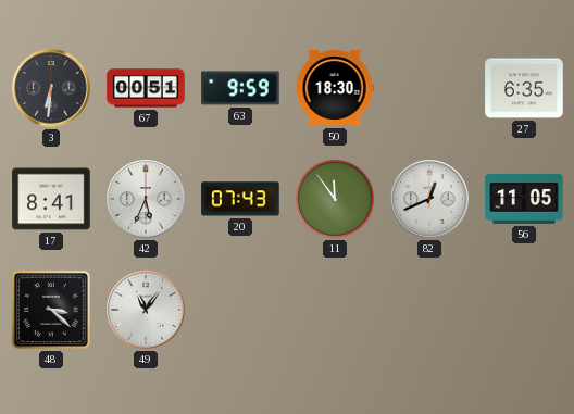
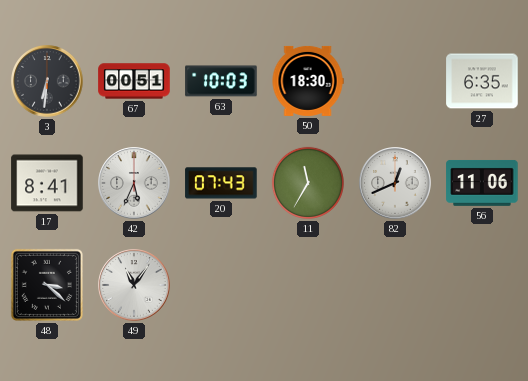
63: 9:59 -> 10:03
11: 11:54 -> 11:35
56: 11:05 -> 11:06
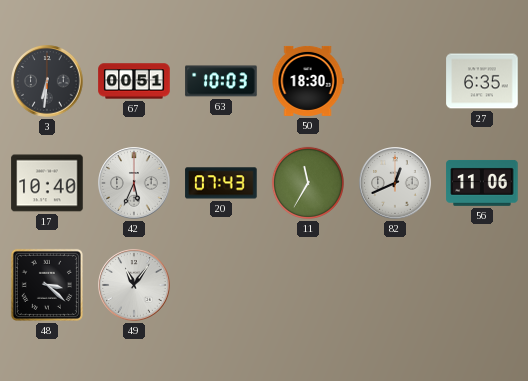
17: 8:41 -> 10:40
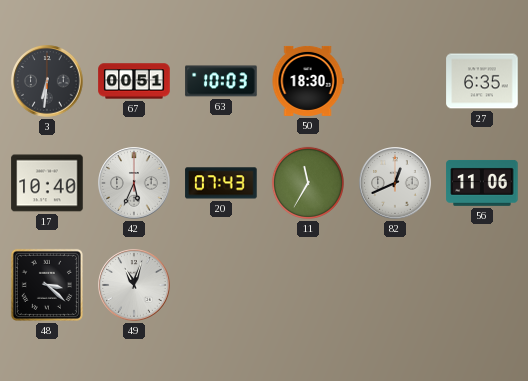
49: 11:06 -> 11:03
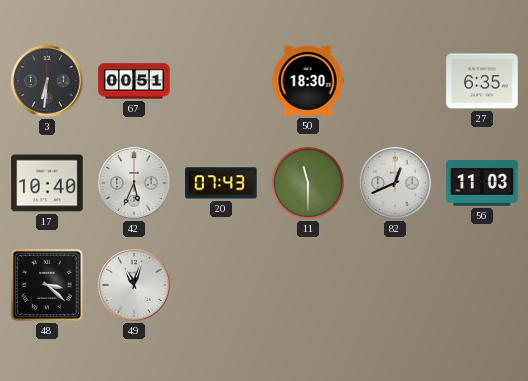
63: 10:03 -> none
11: 11:35 -> 11:30
56: 11:06 -> 11:03
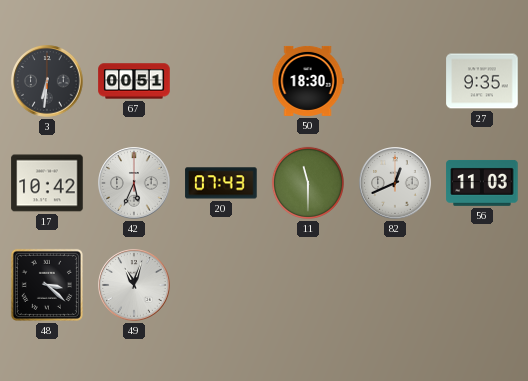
27: 6:35 -> 9:35
17: 10:40 -> 10:42
